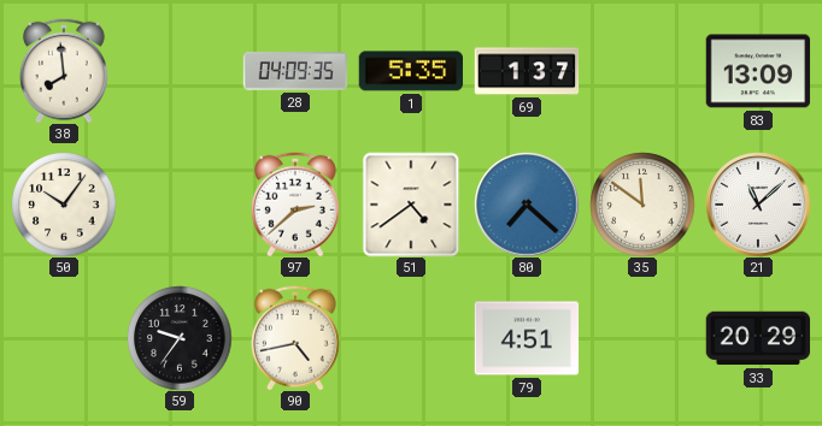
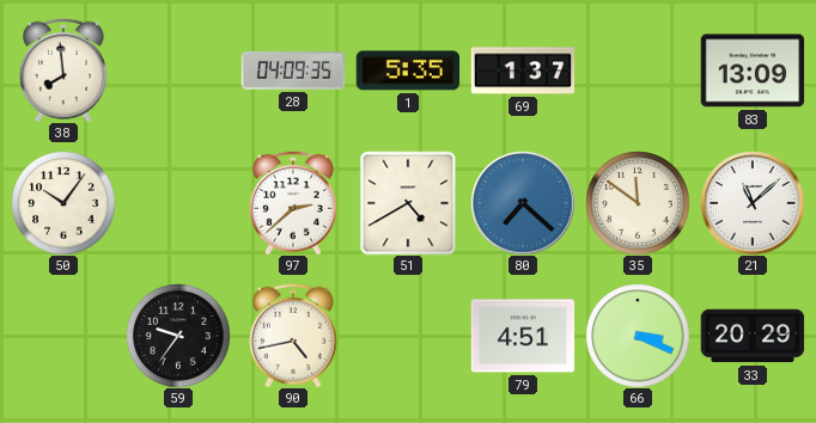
51: 4:39 -> 4:40
66: none -> 3:19
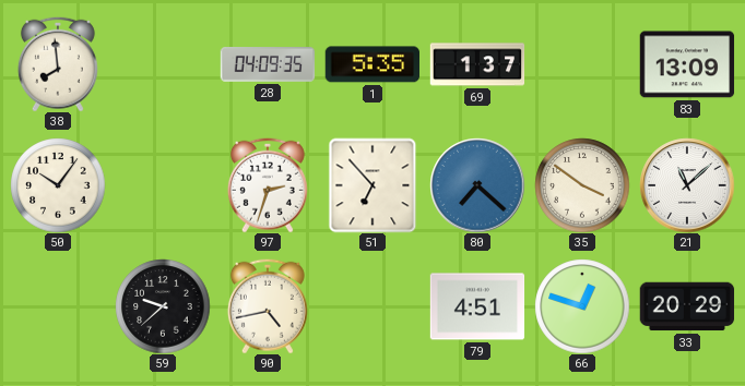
97: 2:38 -> 2:33
51: 4:40 -> 6:53
35: 11:51 -> 3:51
59: 9:36 -> 9:38
66: 3:19 -> 12:48
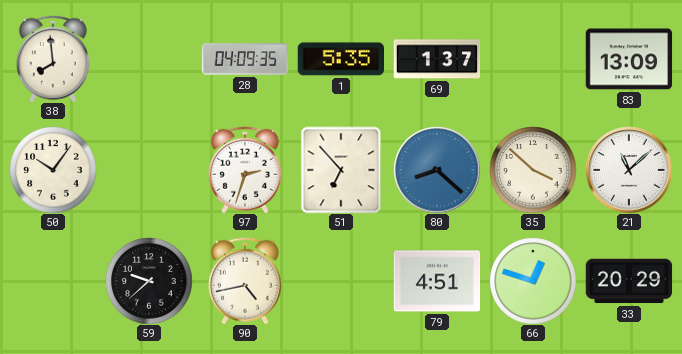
80: 7:22 -> 8:22
35: 3:51 -> 3:52
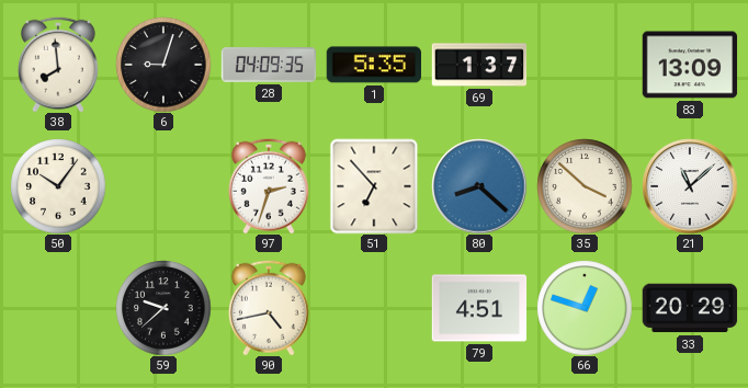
6: none -> 9:03
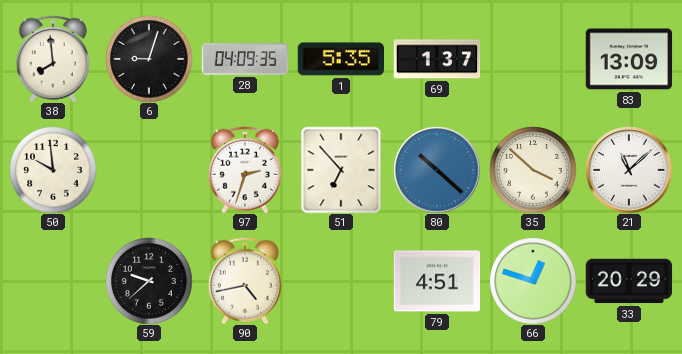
50: 10:06 -> 9:59
80: 8:22 -> 10:22
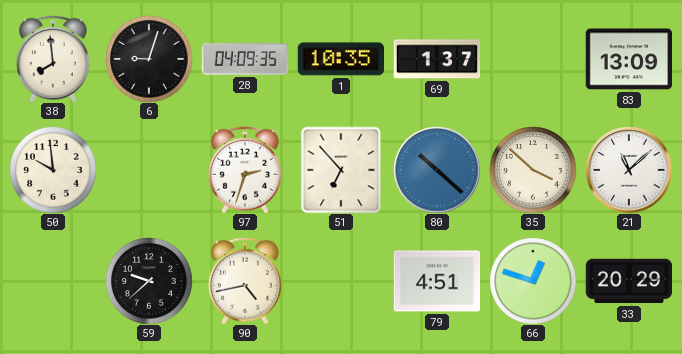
1: 5:35 -> 10:35
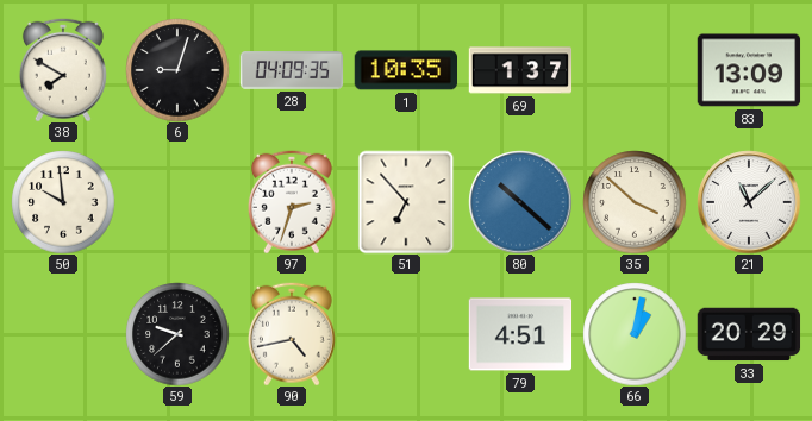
38: 7:59 -> 7:50
66: 12:48 -> 1:02
